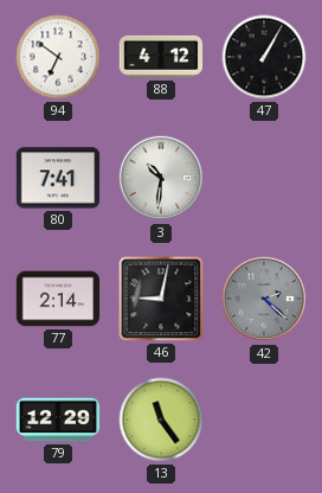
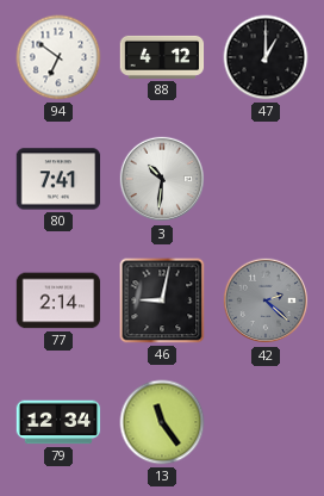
47: 1:05 -> 1:00
79: 12:29 -> 12:34
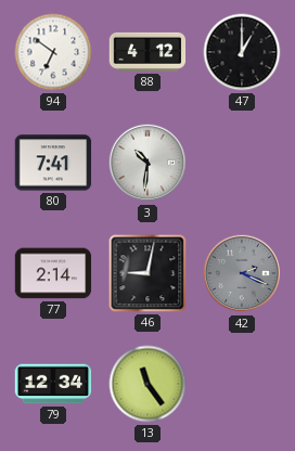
42: 2:22 -> 2:19
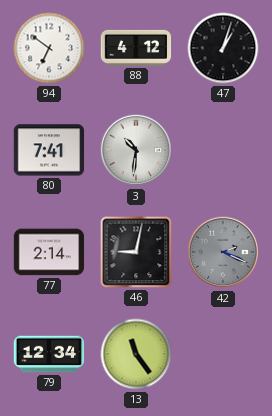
47: 1:00 -> 1:03
